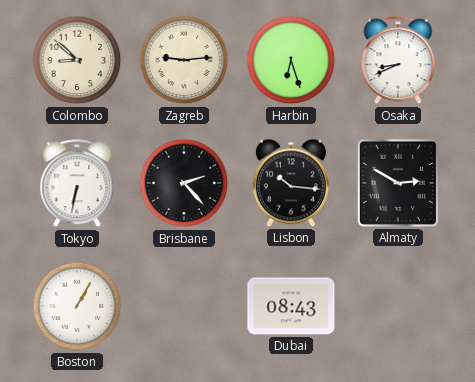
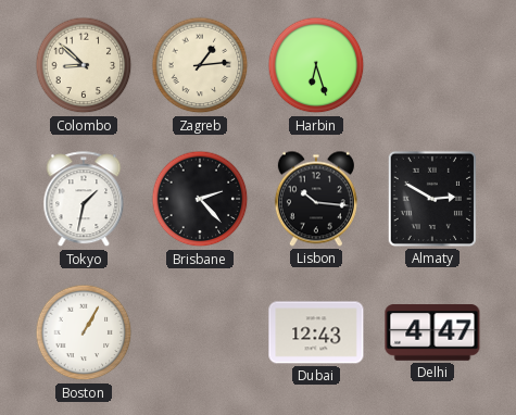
Zagreb: 9:14 -> 1:14
Osaka: 8:41 -> none
Tokyo: 6:32 -> 1:32
Dubai: 08:43 -> 12:43
Delhi: none -> 4:47
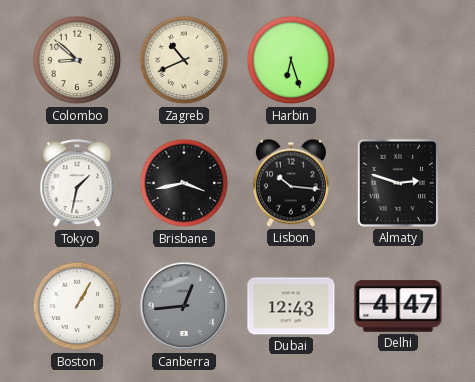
Zagreb: 1:14 -> 10:41
Brisbane: 2:23 -> 3:43
Almaty: 2:50 -> 2:48
Canberra: none -> 12:44
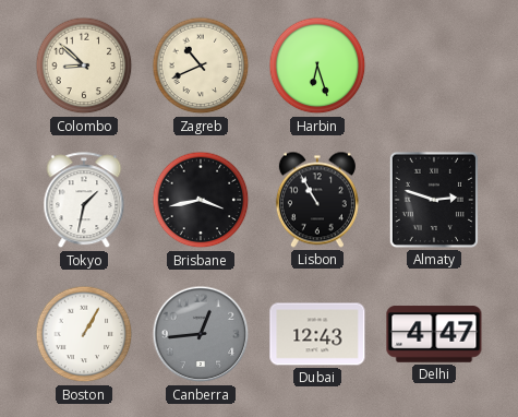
Lisbon: 10:16 -> 10:55
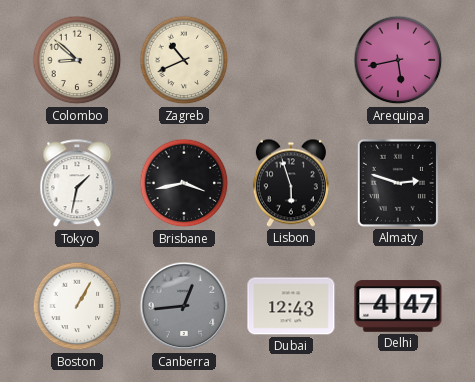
Harbin: 6:27 -> none
Arequipa: none -> 5:43
Lisbon: 10:55 -> 5:57
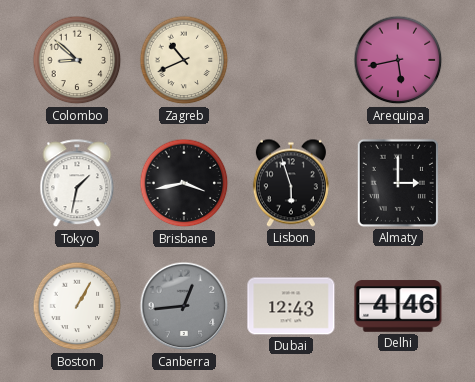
Almaty: 2:48 -> 3:00
Delhi: 4:47 -> 4:46
